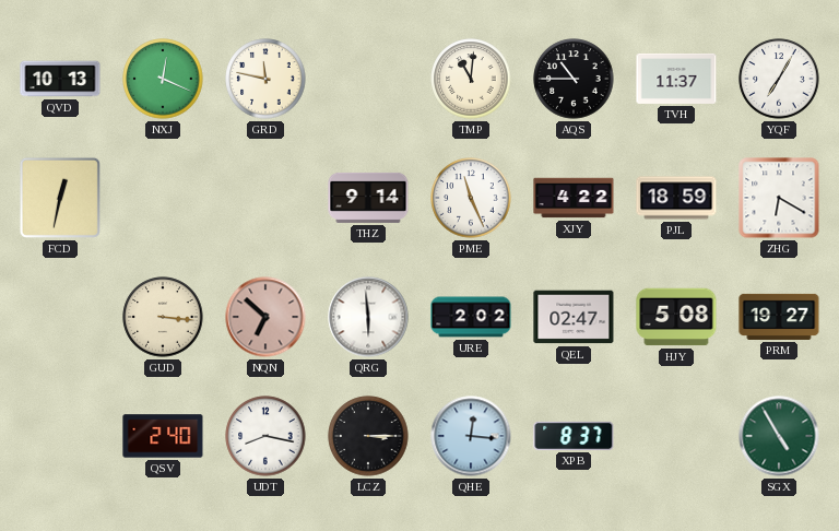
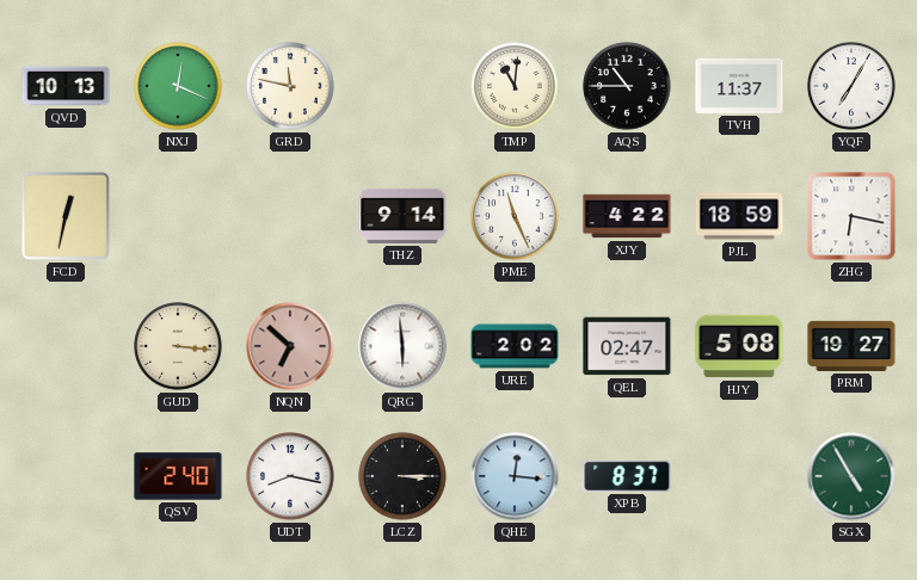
ZHG: 6:20 -> 6:17
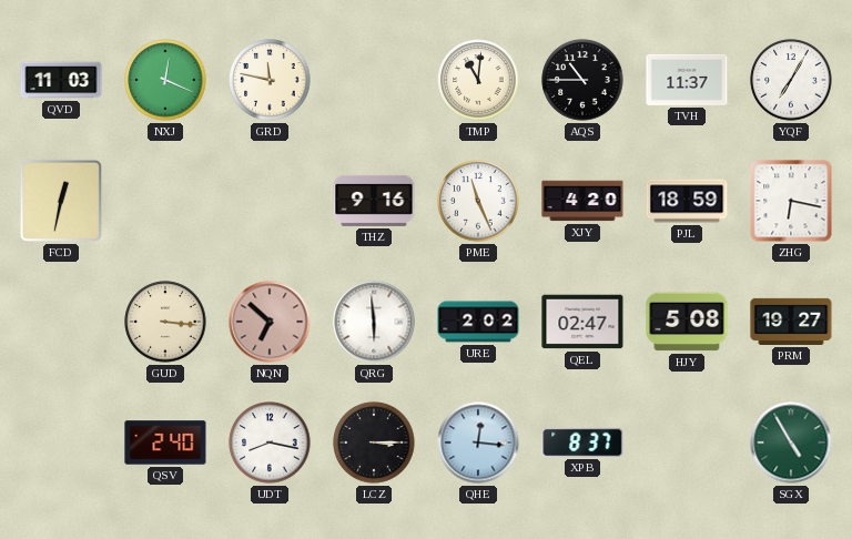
QVD: 10:13 -> 11:03
THZ: 9:14 -> 9:16
XJY: 4:22 -> 4:20
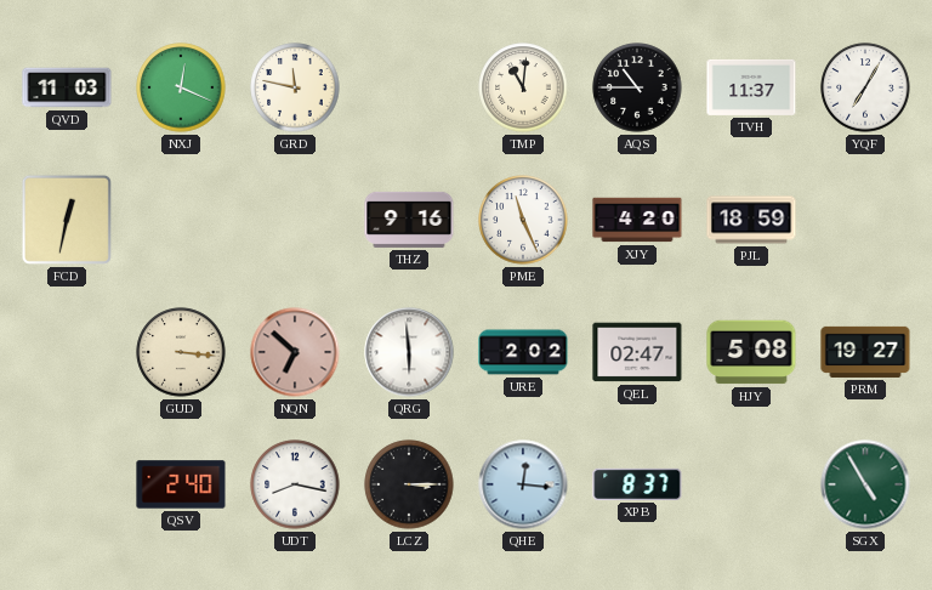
ZHG: 6:17 -> none
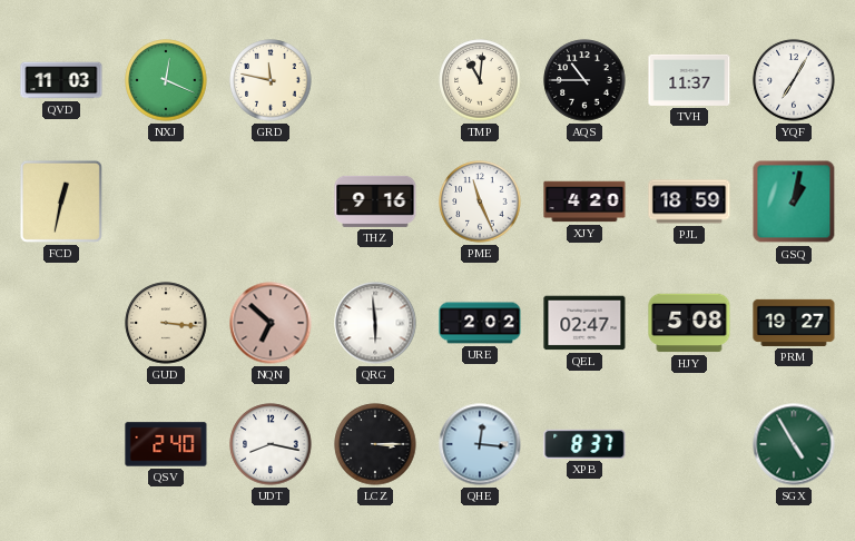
GSQ: none -> 1:02
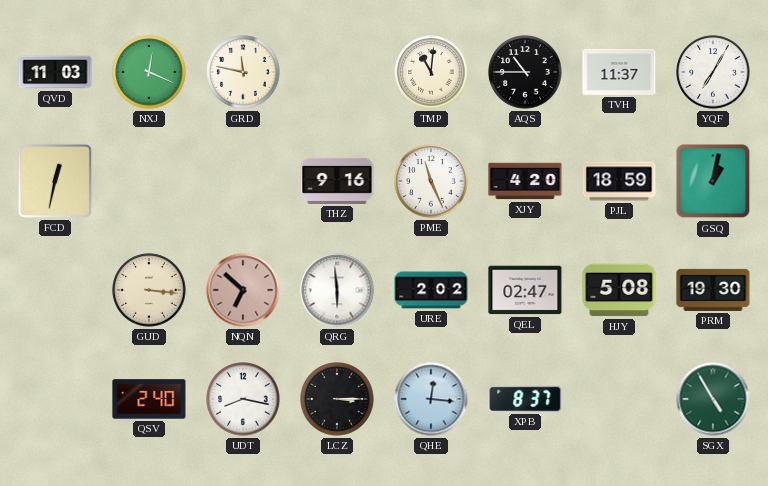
PRM: 19:27 -> 19:30
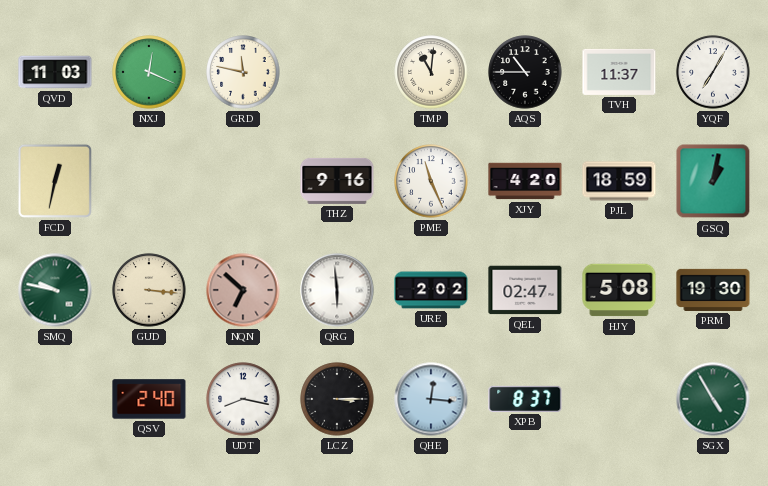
SMQ: none -> 9:47
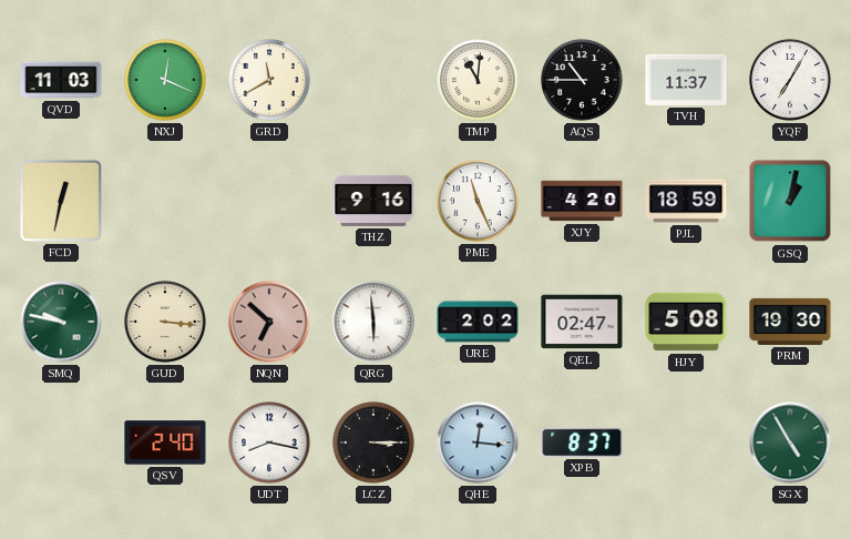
GRD: 11:47 -> 11:40
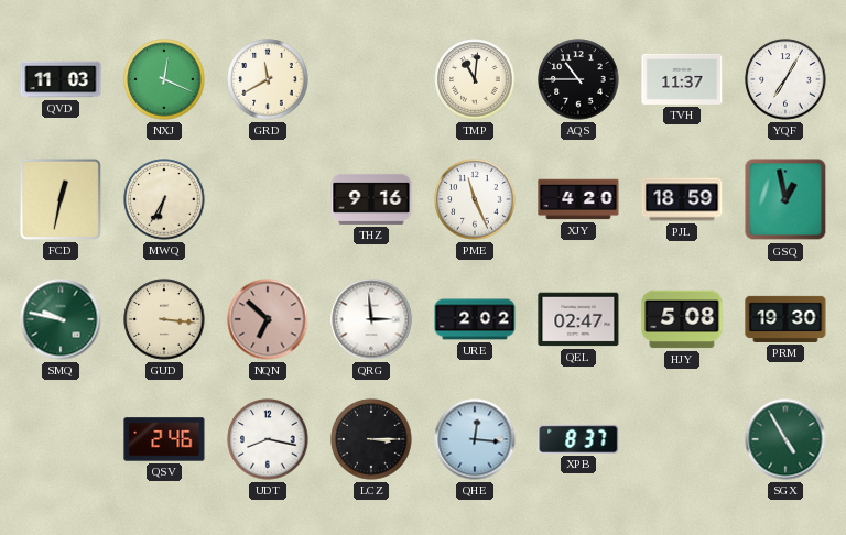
MWQ: none -> 6:35
GSQ: 1:02 -> 12:58
QRG: 5:59 -> 2:59
QSV: 2:40 -> 2:46
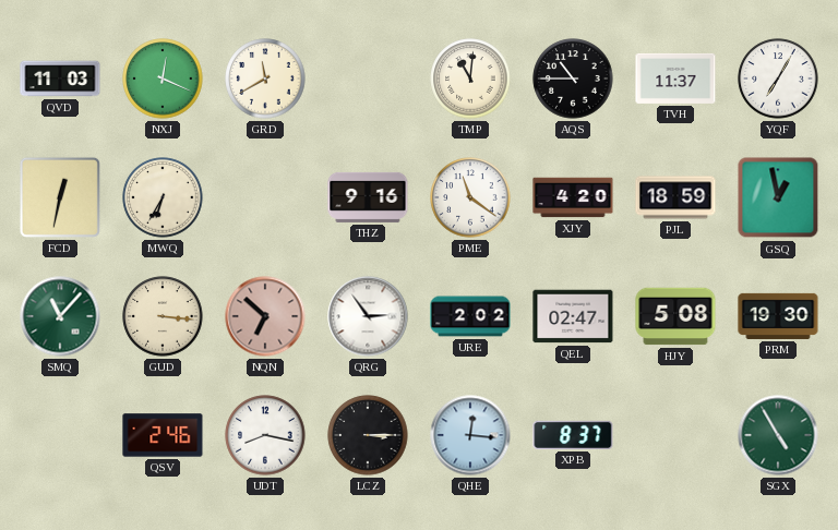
PME: 11:26 -> 11:21
SMQ: 9:47 -> 11:07
QRG: 2:59 -> 2:54
